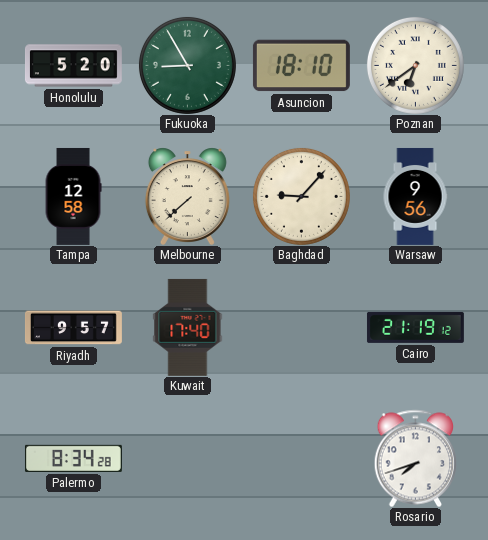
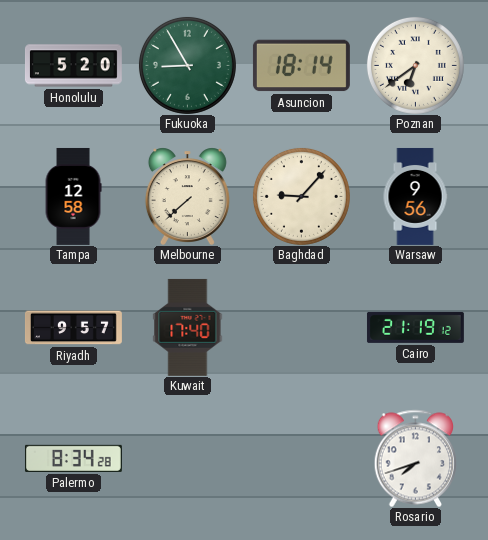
Asuncion: 18:10 -> 18:14
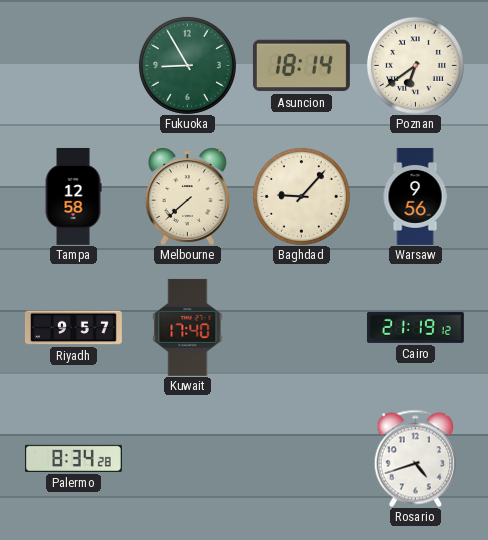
Honolulu: 5:20 -> none
Rosario: 7:42 -> 4:42
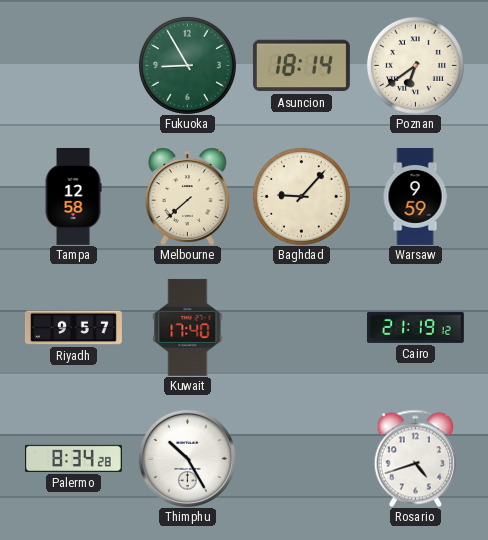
Warsaw: 9:56 -> 9:59
Thimphu: none -> 10:25
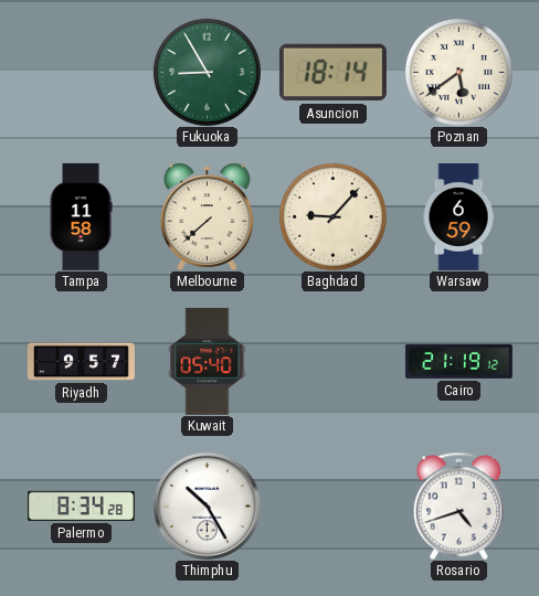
Poznan: 6:39 -> 5:39
Tampa: 12:58 -> 11:58
Warsaw: 9:59 -> 6:59
Kuwait: 17:40 -> 05:40
